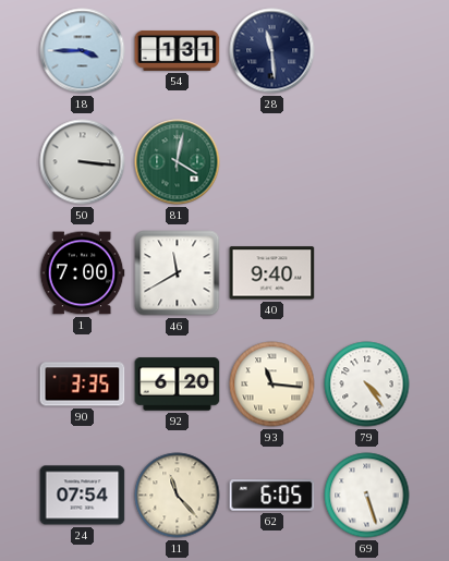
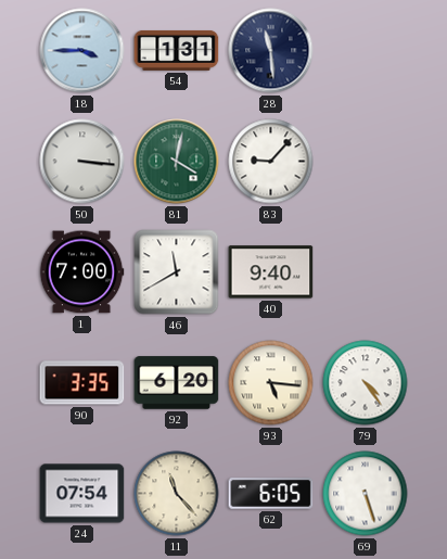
83: none -> 9:07
93: 11:16 -> 5:16
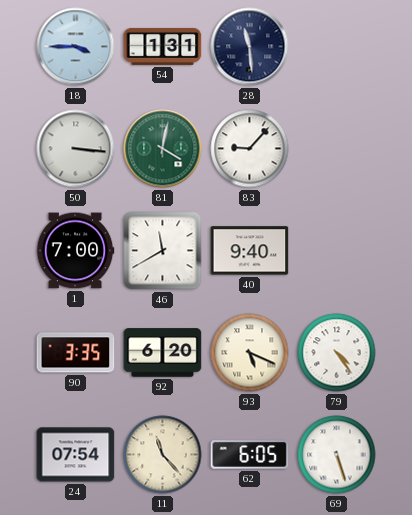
93: 5:16 -> 5:19
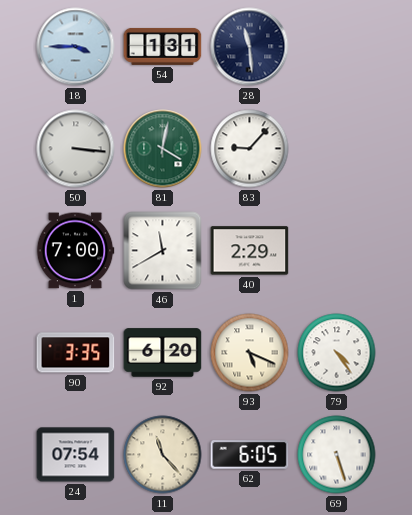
40: 9:40 -> 2:29
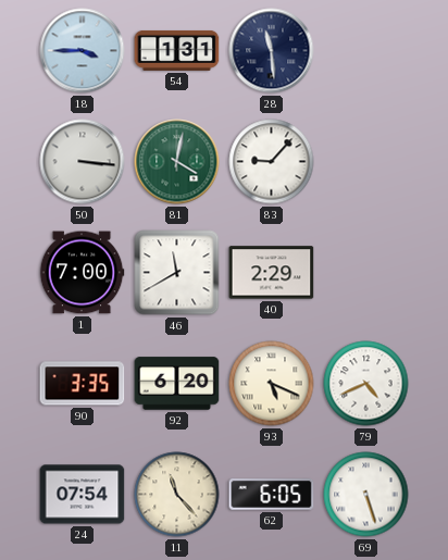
79: 4:24 -> 4:41
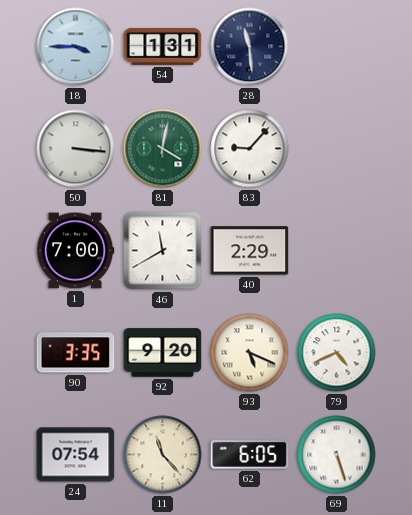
92: 6:20 -> 9:20
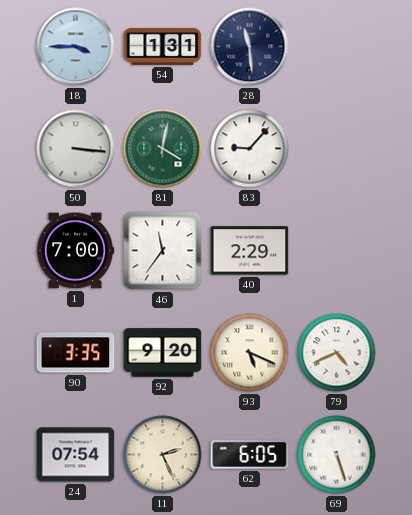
46: 11:40 -> 11:36
11: 11:23 -> 2:26
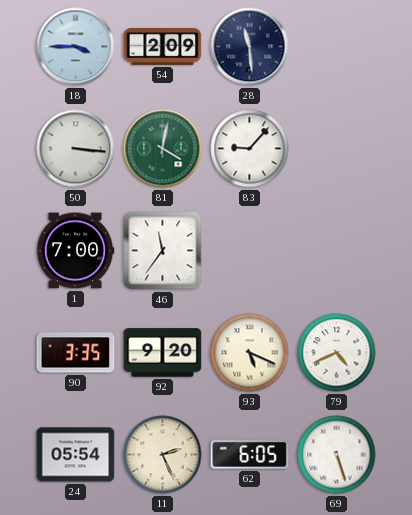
54: 1:31 -> 2:09
40: 2:29 -> none
24: 07:54 -> 05:54
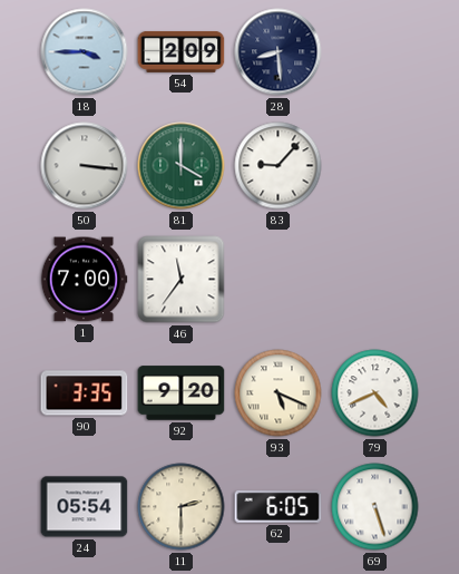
28: 11:29 -> 8:29
81: 4:02 -> 4:00
11: 2:26 -> 2:30
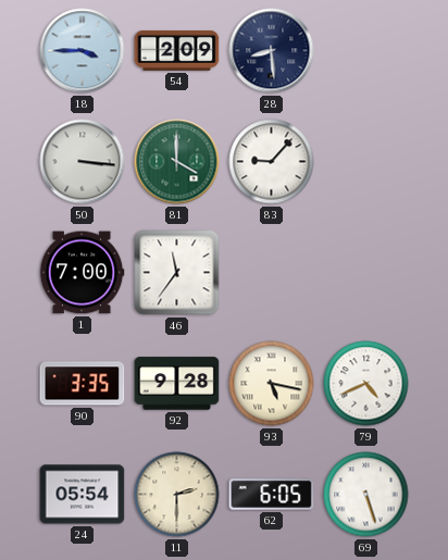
92: 9:20 -> 9:28
93: 5:19 -> 5:17
